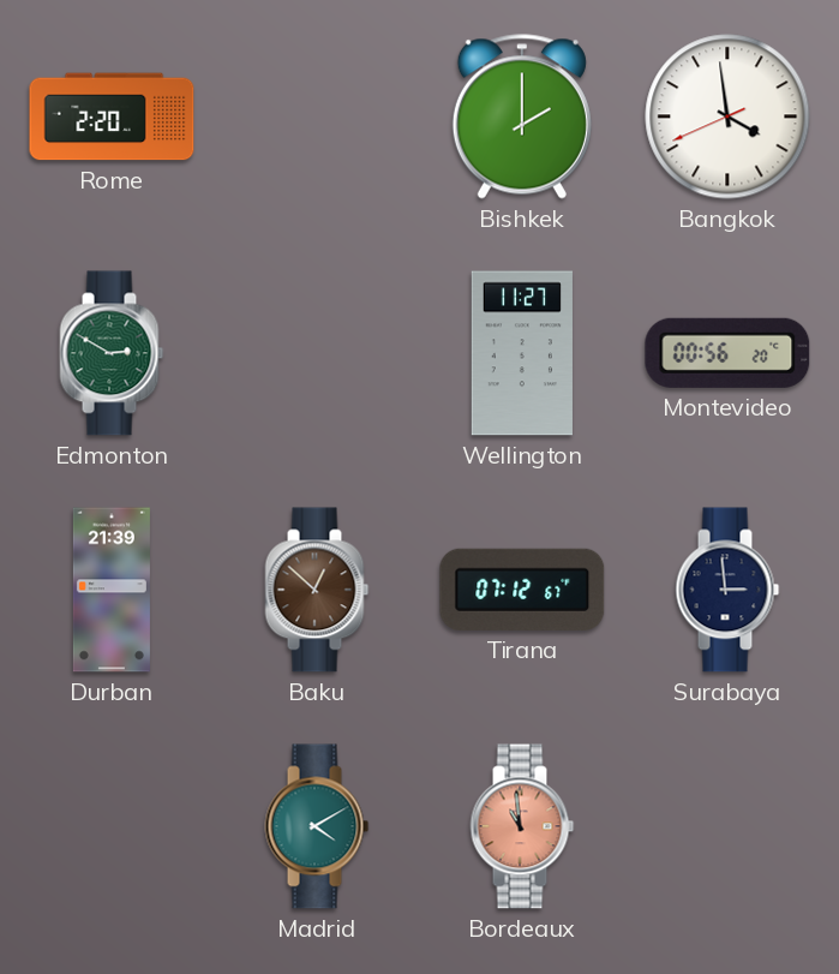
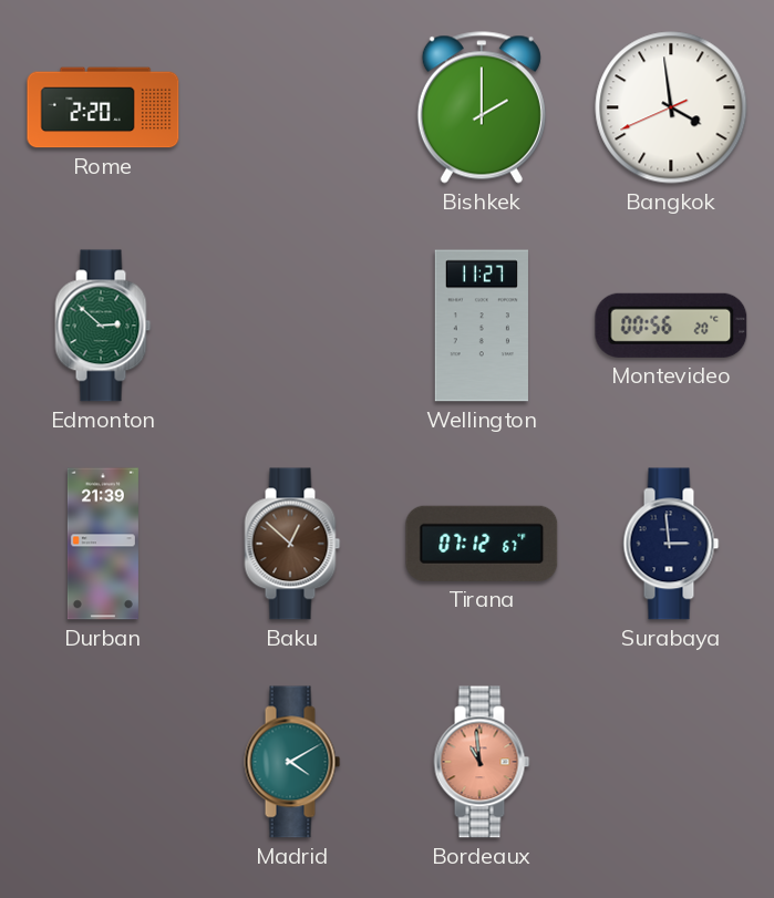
Edmonton: 2:50 -> 2:52
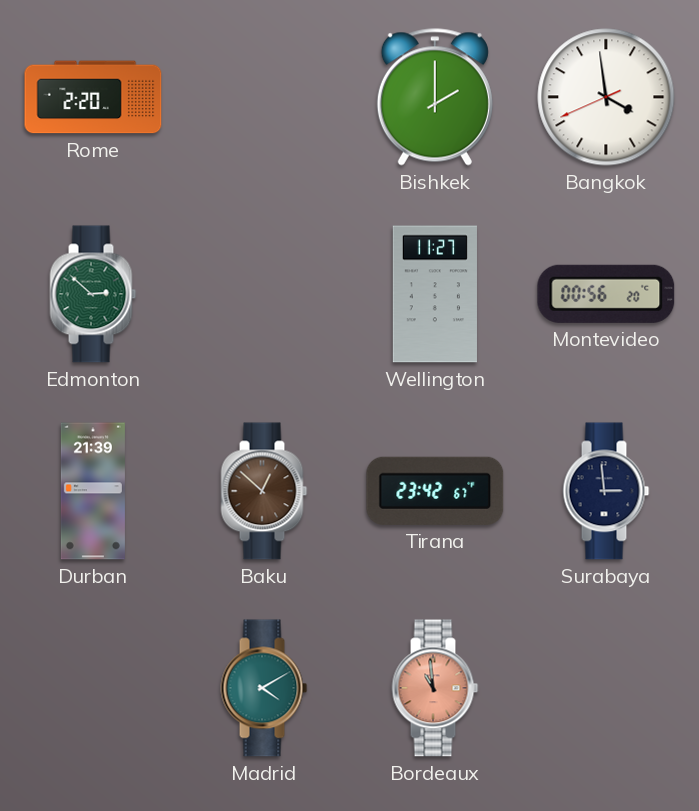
Tirana: 07:12 -> 23:42
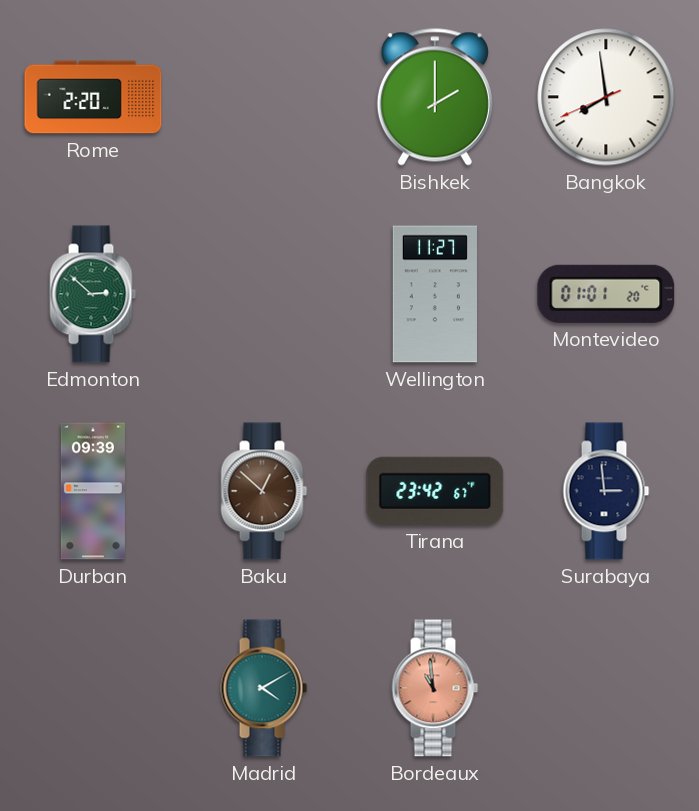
Bangkok: 3:58 -> 7:58
Montevideo: 00:56 -> 01:01
Durban: 21:39 -> 09:39
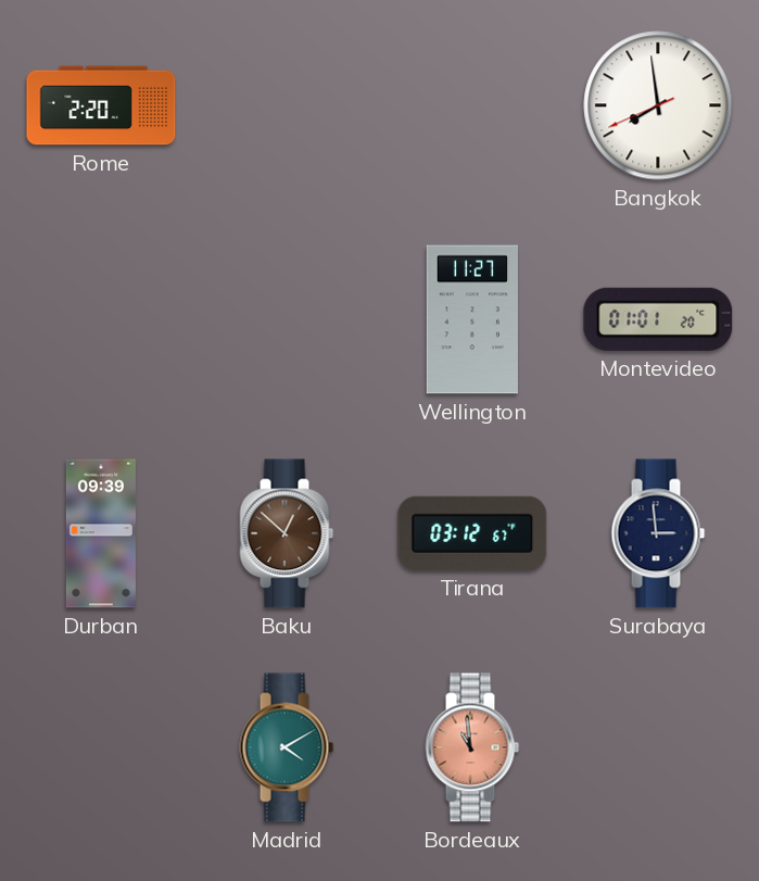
Bishkek: 2:00 -> none
Edmonton: 2:52 -> none
Tirana: 23:42 -> 03:12
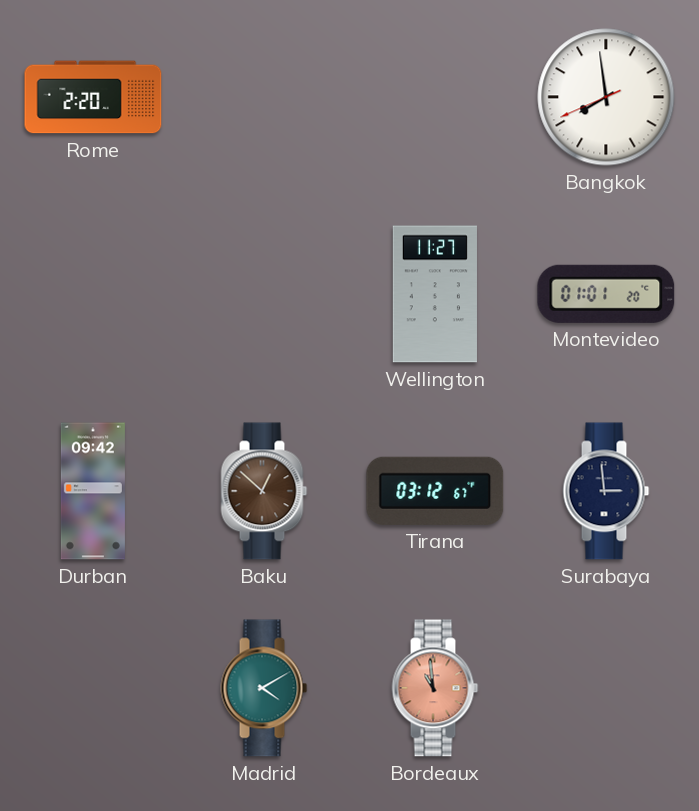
Durban: 09:39 -> 09:42
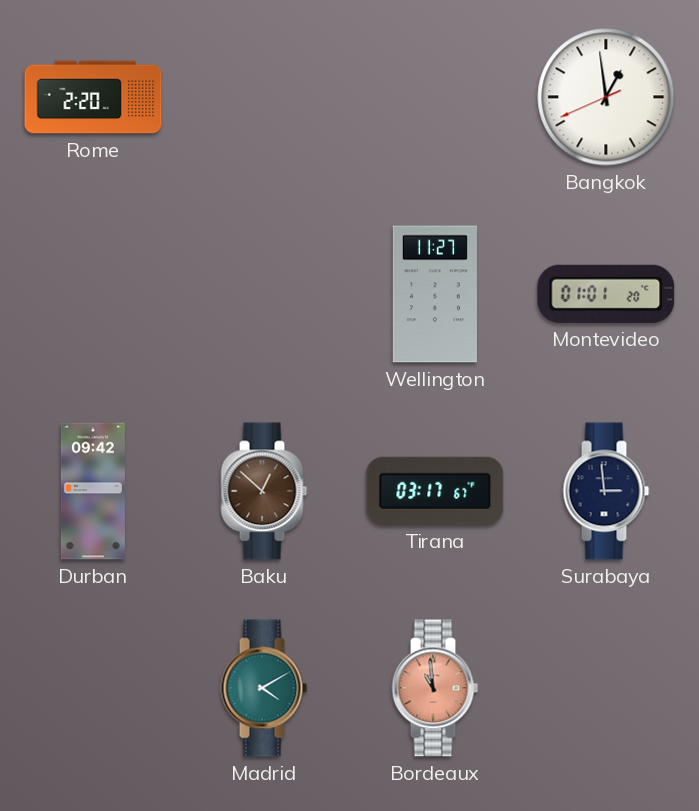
Bangkok: 7:58 -> 12:58
Tirana: 03:12 -> 03:17
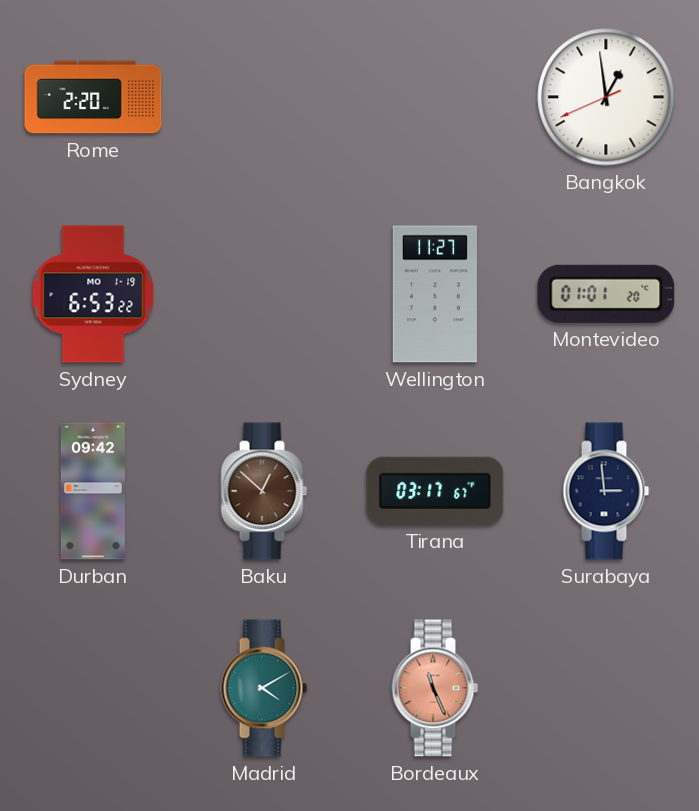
Sydney: none -> 6:53
Bordeaux: 10:59 -> 11:26
